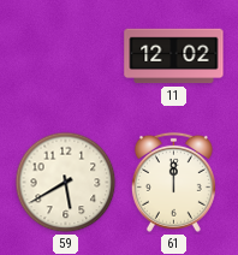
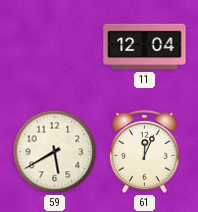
11: 12:02 -> 12:04
61: 12:00 -> 12:04
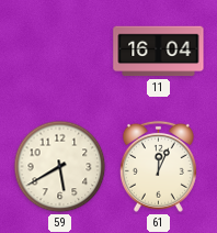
11: 12:04 -> 16:04
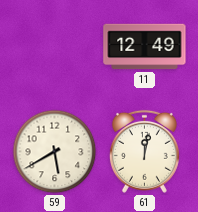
11: 16:04 -> 12:49
61: 12:04 -> 12:02
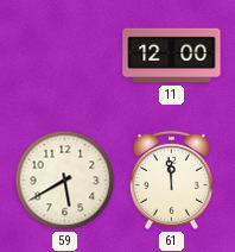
11: 12:49 -> 12:00
61: 12:02 -> 11:59
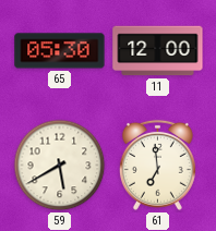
65: none -> 05:30
61: 11:59 -> 6:59
